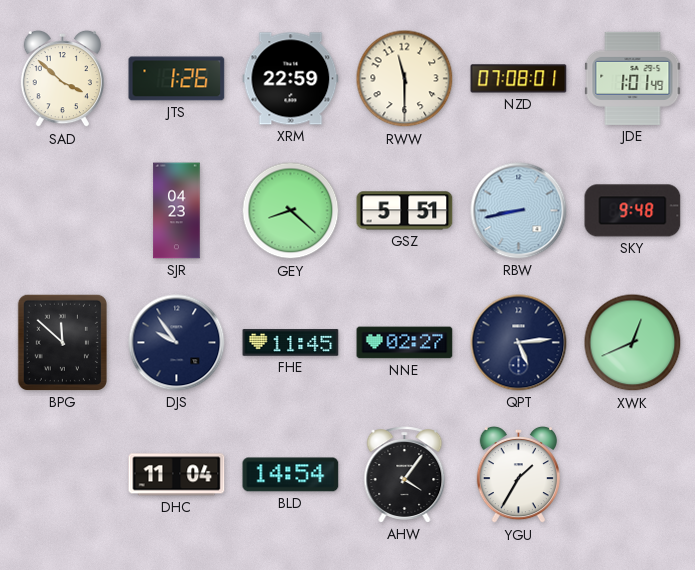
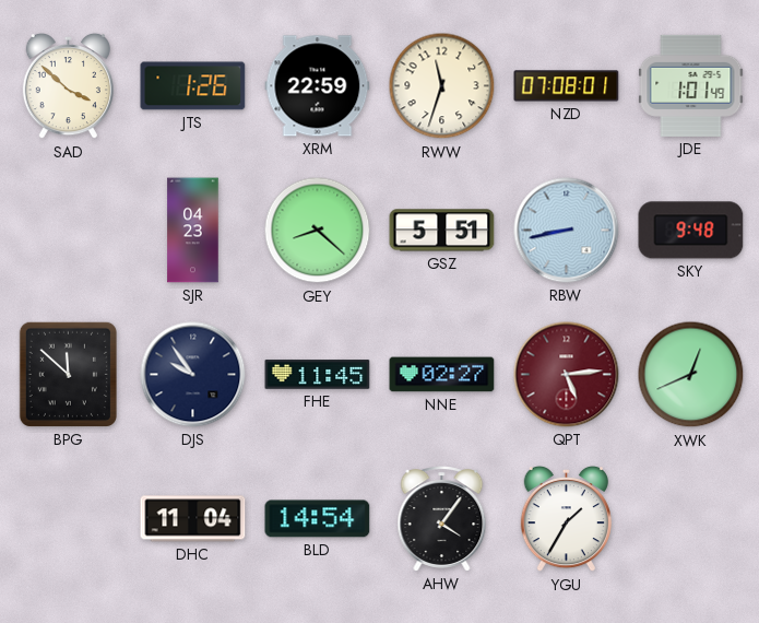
RWW: 11:30 -> 11:33
QPT dial: navy -> burgundy
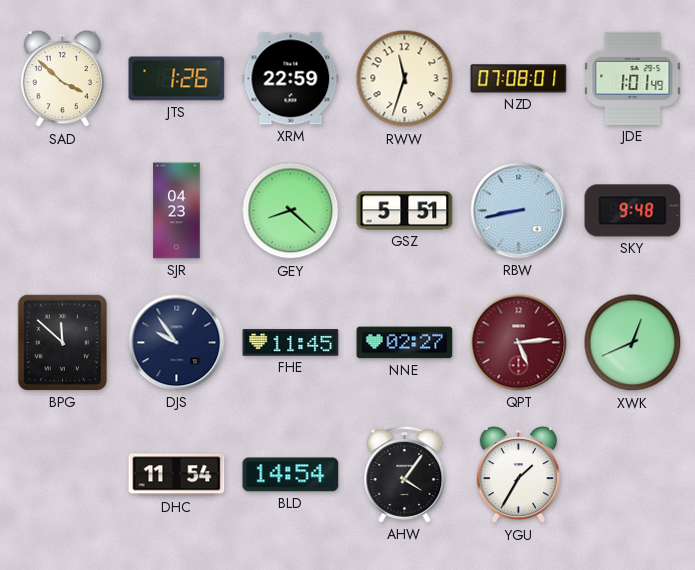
DHC: 11:04 -> 11:54
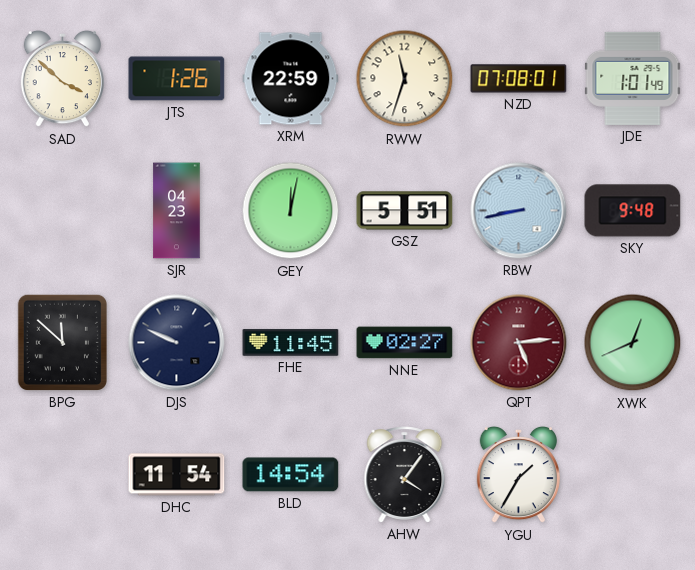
GEY: 8:22 -> 12:02
DJS: 9:54 -> 9:49
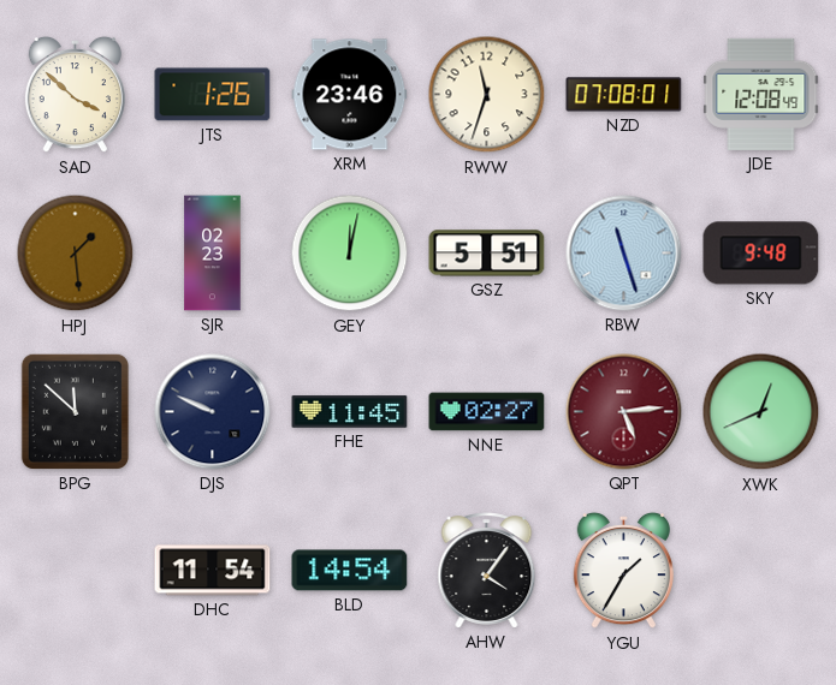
XRM: 22:59 -> 23:46
JDE: 1:01 -> 12:08
HPJ: none -> 1:29
SJR: 04:23 -> 02:23
RBW: 8:43 -> 11:27
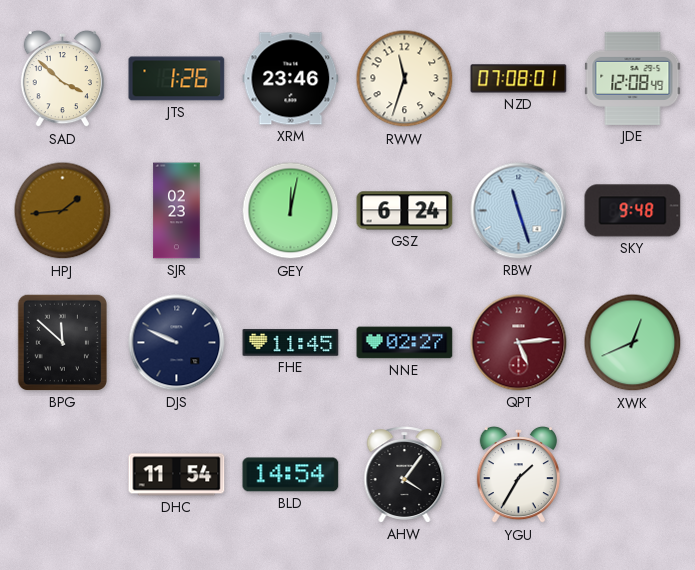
HPJ: 1:29 -> 1:44
GSZ: 5:51 -> 6:24
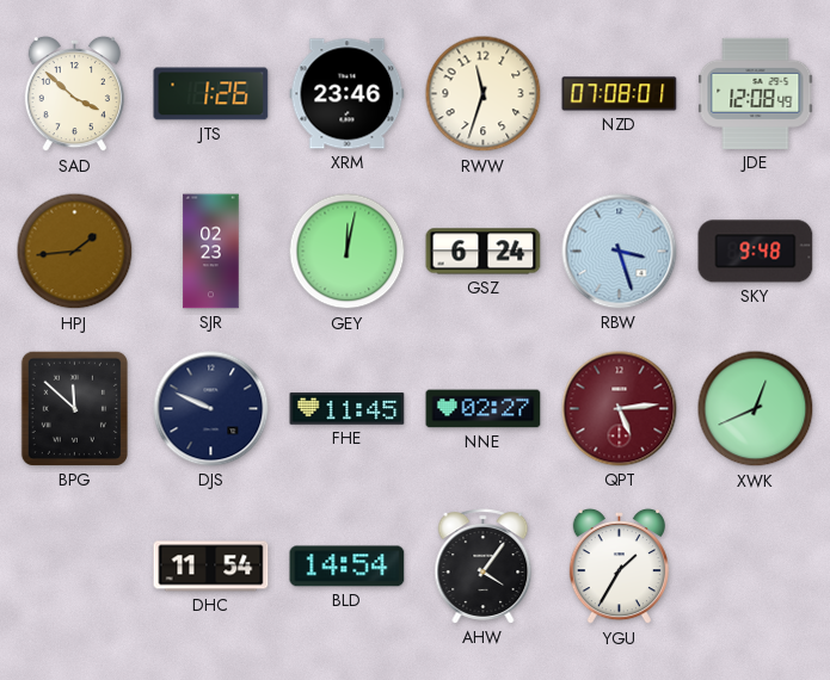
RBW: 11:27 -> 3:27
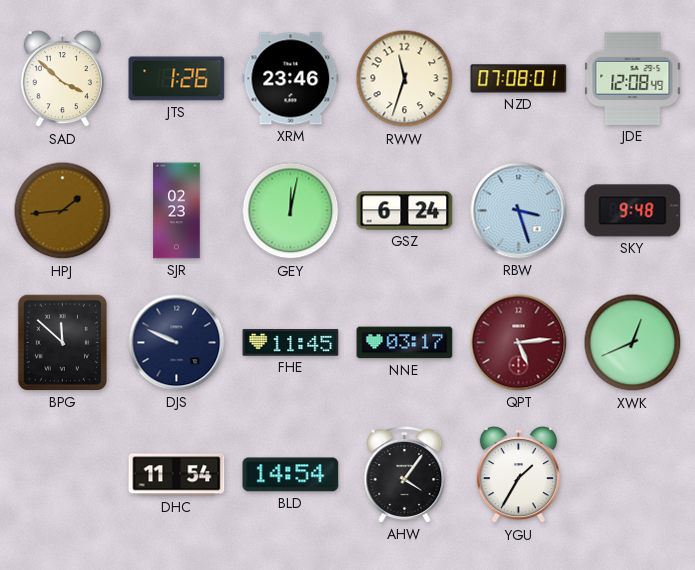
NNE: 02:27 -> 03:17
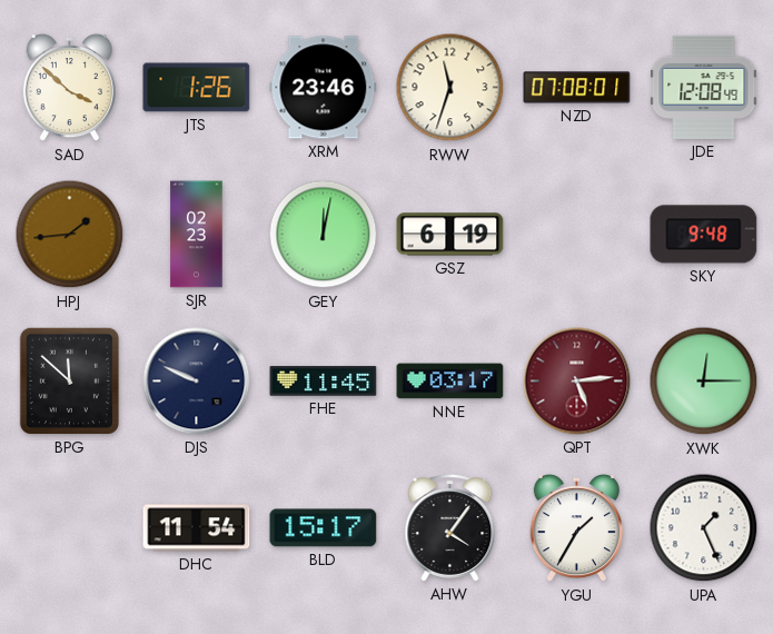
GSZ: 6:24 -> 6:19
RBW: 3:27 -> none
XWK: 12:41 -> 12:15
BLD: 14:54 -> 15:17
UPA: none -> 1:26
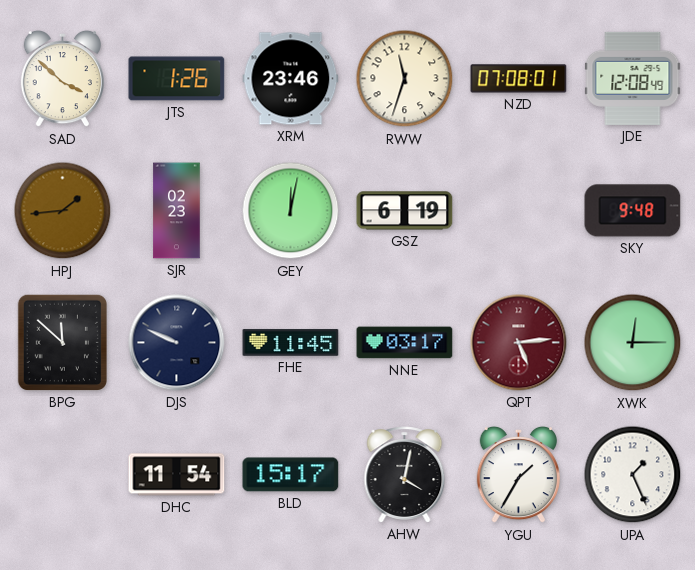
AHW: 4:06 -> 4:02
